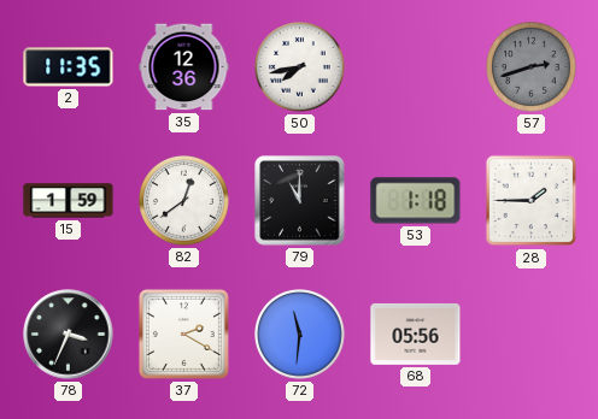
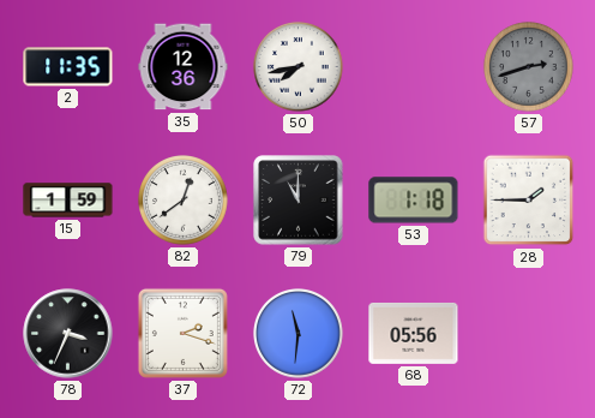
37: 2:20 -> 2:18
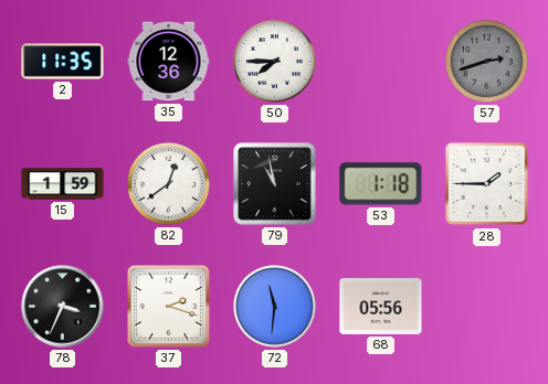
50: 7:43 -> 7:45
79: 11:00 -> 10:58
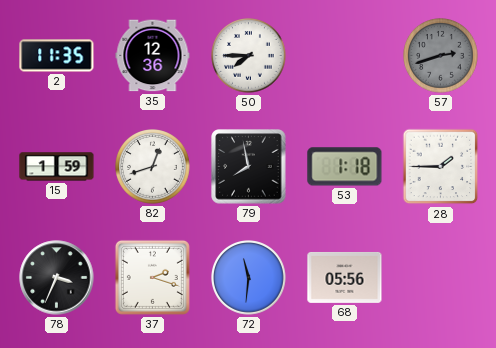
82: 12:39 -> 12:42
79: 10:58 -> 7:58
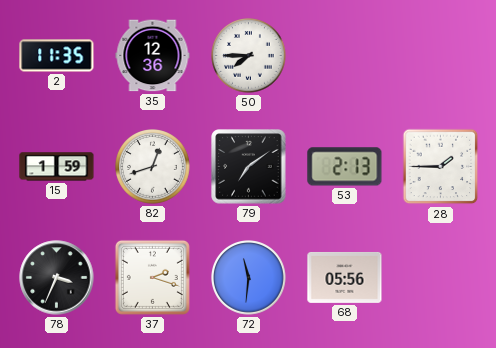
57: 2:42 -> none
79: 7:58 -> 7:09
53: 1:18 -> 2:13
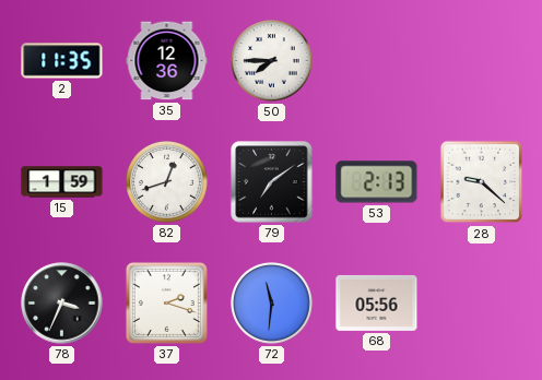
28: 1:45 -> 9:22
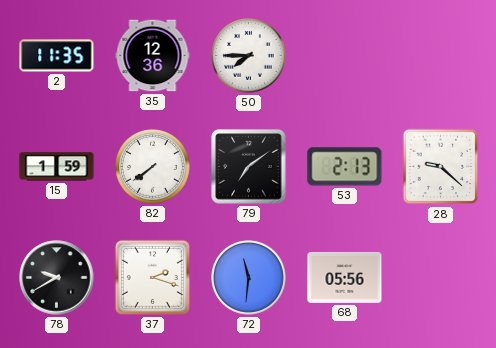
82: 12:42 -> 7:39
78: 3:34 -> 9:40
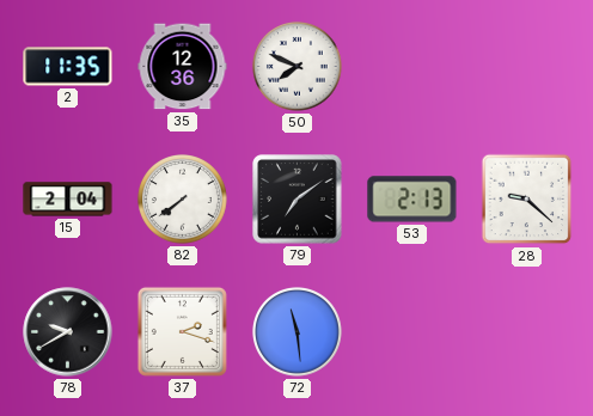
50: 7:45 -> 7:49
15: 1:59 -> 2:04
72: 11:31 -> 11:29
68: 05:56 -> none
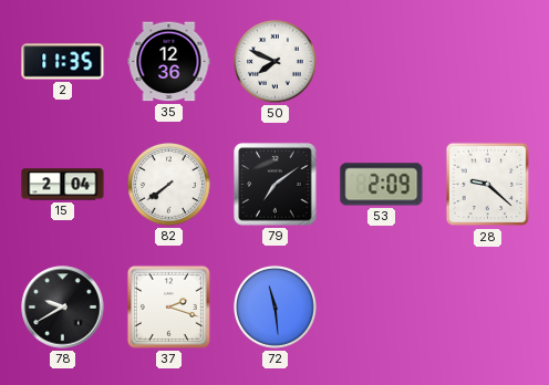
53: 2:13 -> 2:09
